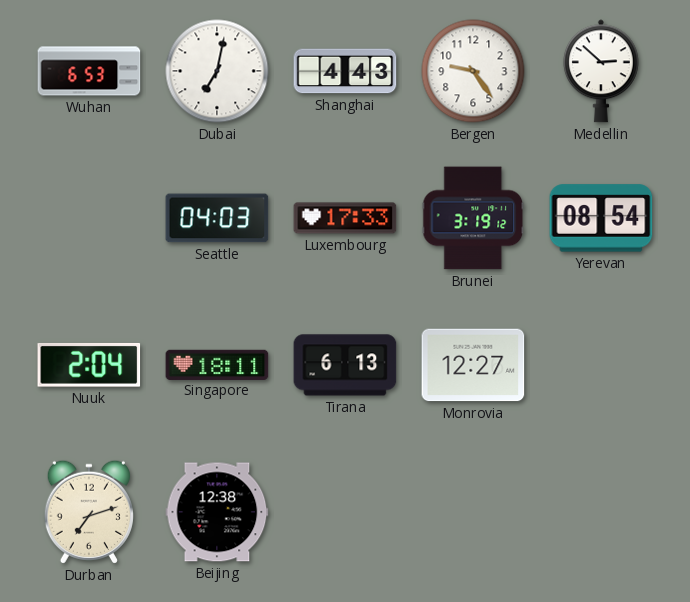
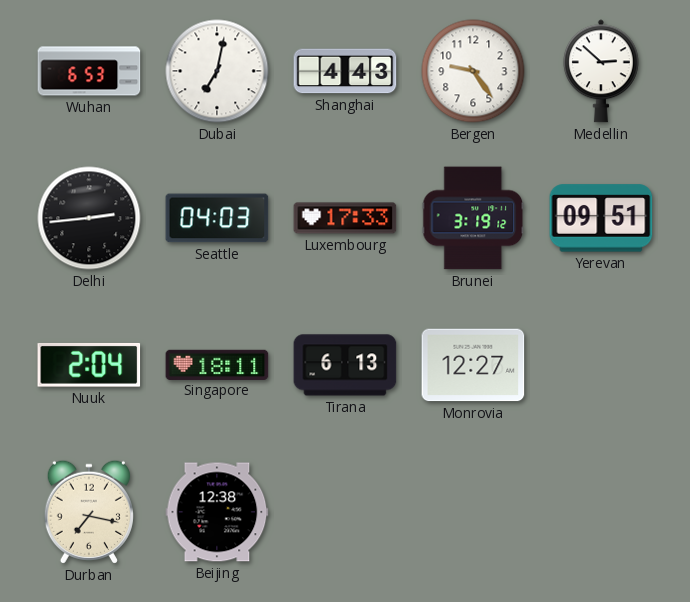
Delhi: none -> 2:44
Yerevan: 08:54 -> 09:51
Durban: 7:12 -> 7:17
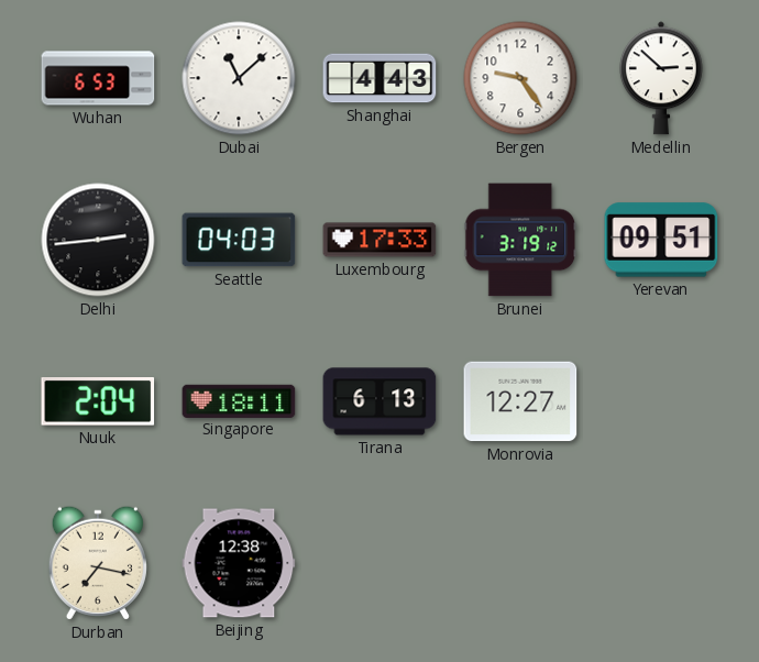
Dubai: 7:02 -> 11:08
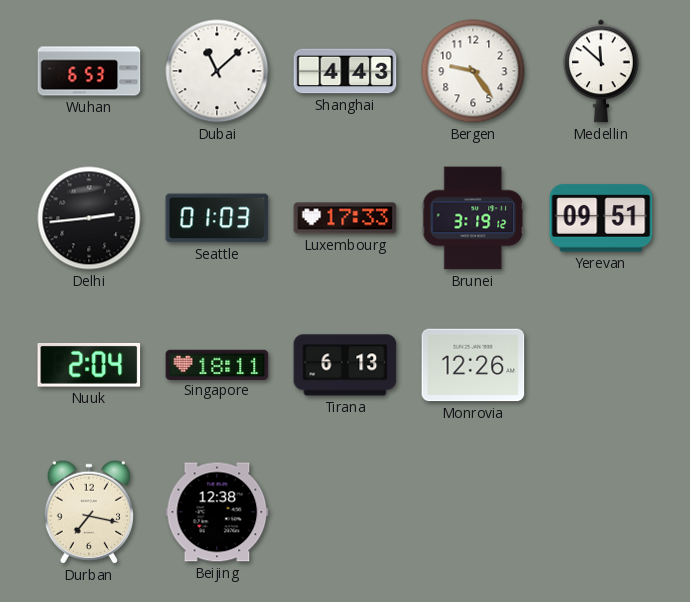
Medellin: 2:52 -> 11:52
Seattle: 04:03 -> 01:03
Monrovia: 12:27 -> 12:26
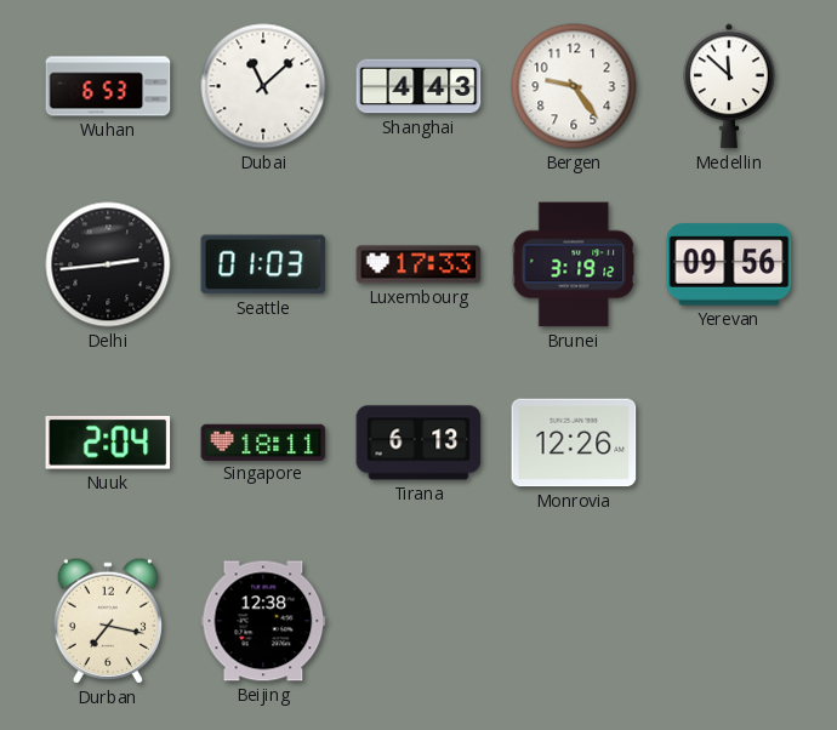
Yerevan: 09:51 -> 09:56
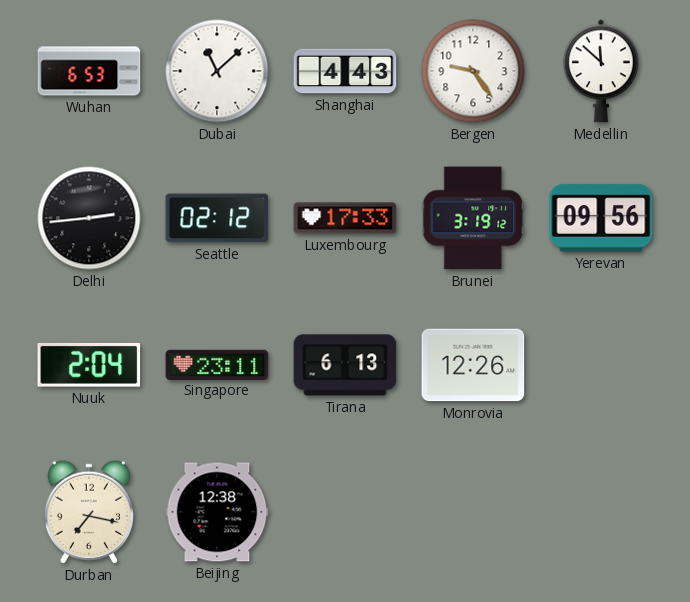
Seattle: 01:03 -> 02:12
Singapore: 18:11 -> 23:11
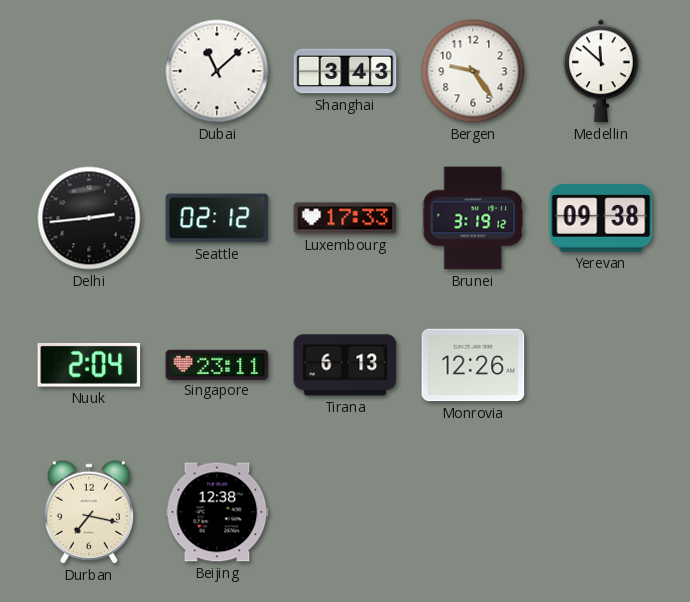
Wuhan: 6:53 -> none
Shanghai: 4:43 -> 3:43
Yerevan: 09:56 -> 09:38
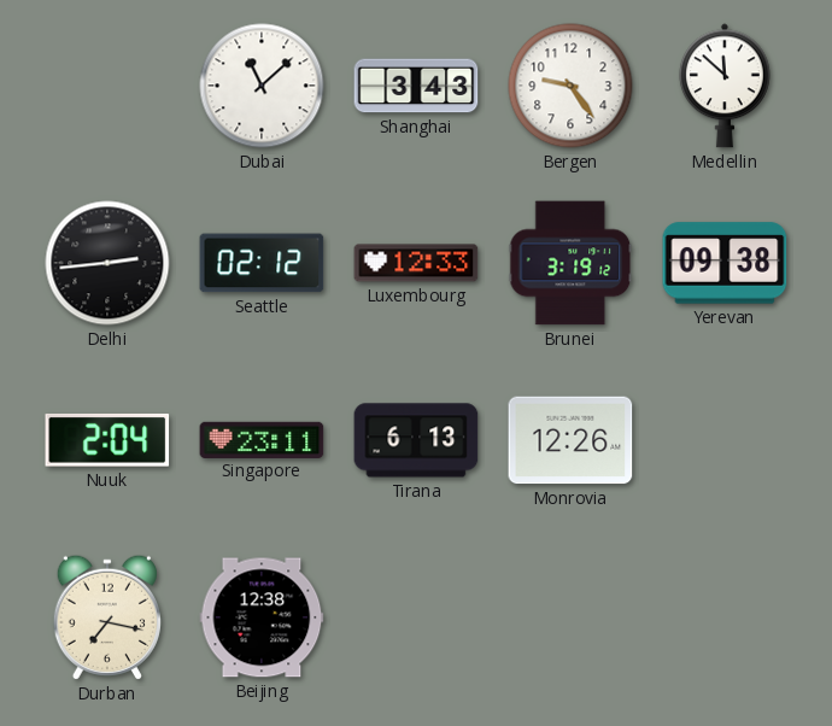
Luxembourg: 17:33 -> 12:33
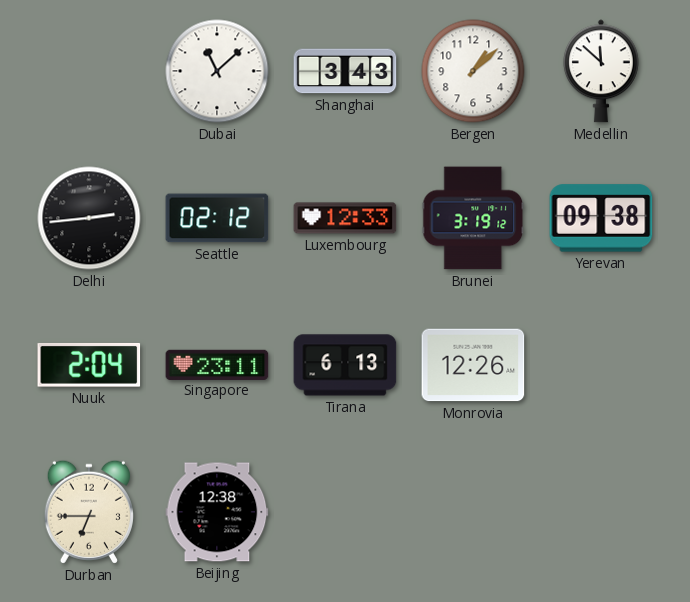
Bergen: 9:24 -> 1:08
Durban: 7:17 -> 6:45
